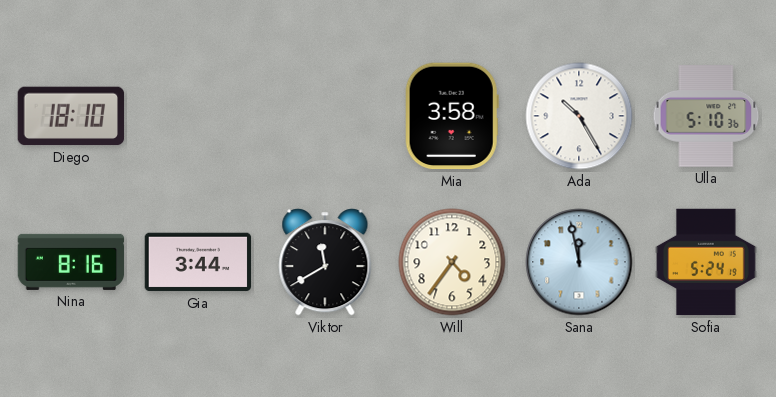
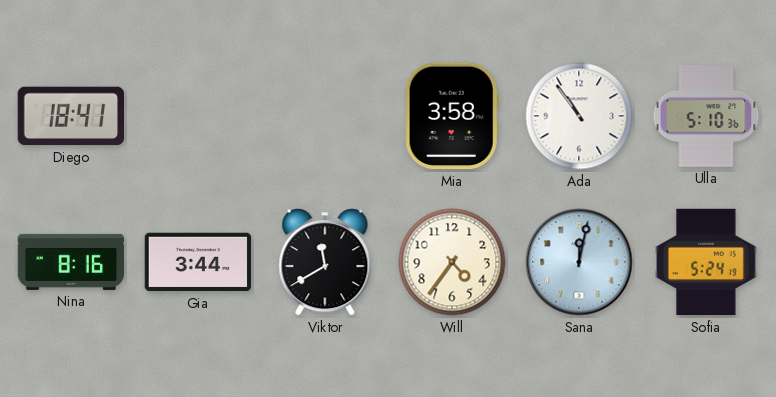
Diego: 18:10 -> 18:41
Ada: 10:25 -> 10:54
Sana: 11:58 -> 12:02
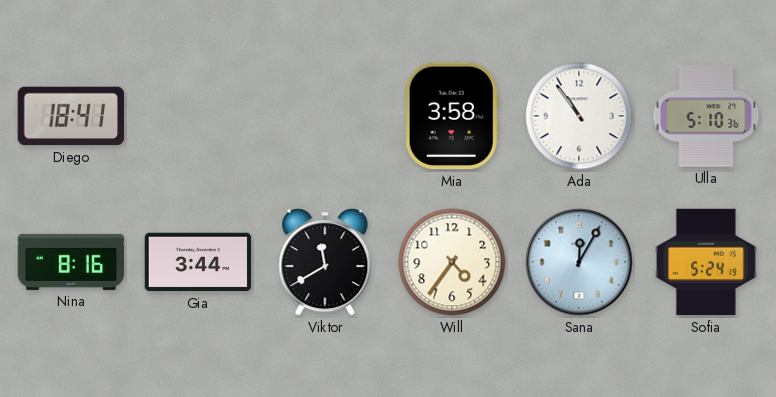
Sana: 12:02 -> 12:05
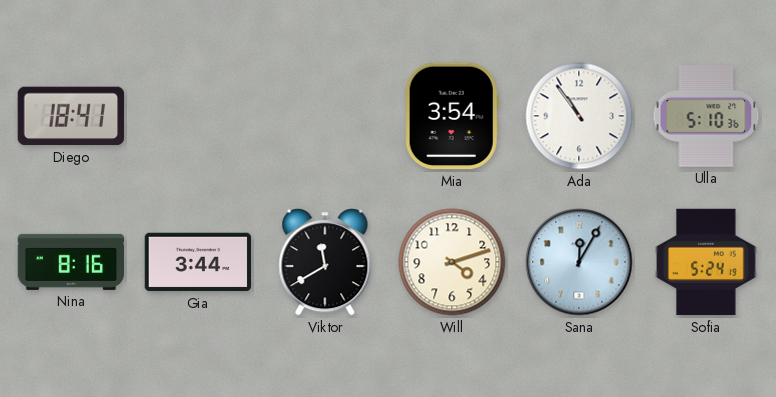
Mia: 3:58 -> 3:54
Will: 4:36 -> 4:12
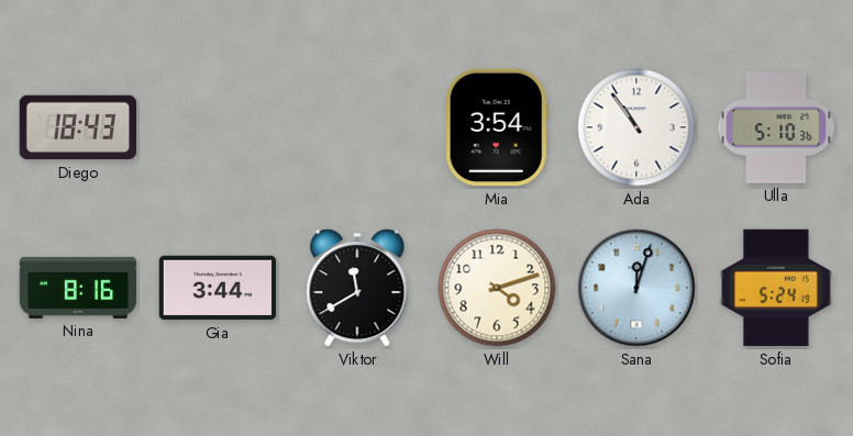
Diego: 18:41 -> 18:43
Sana: 12:05 -> 12:03
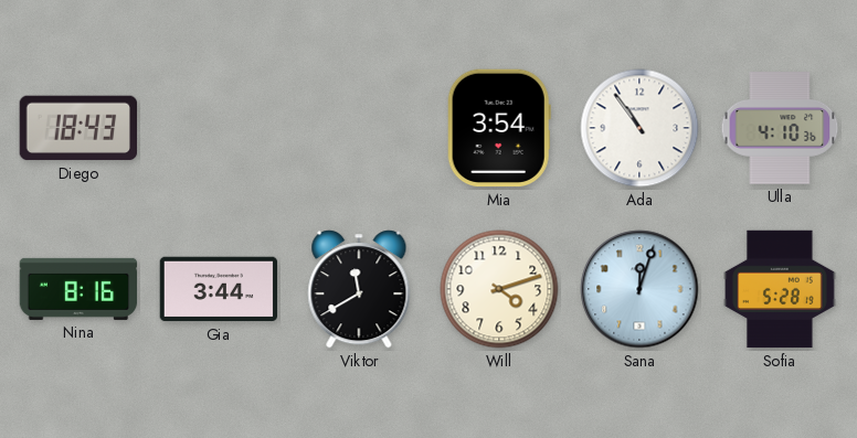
Ulla: 5:10 -> 4:10
Sofia: 5:24 -> 5:28
